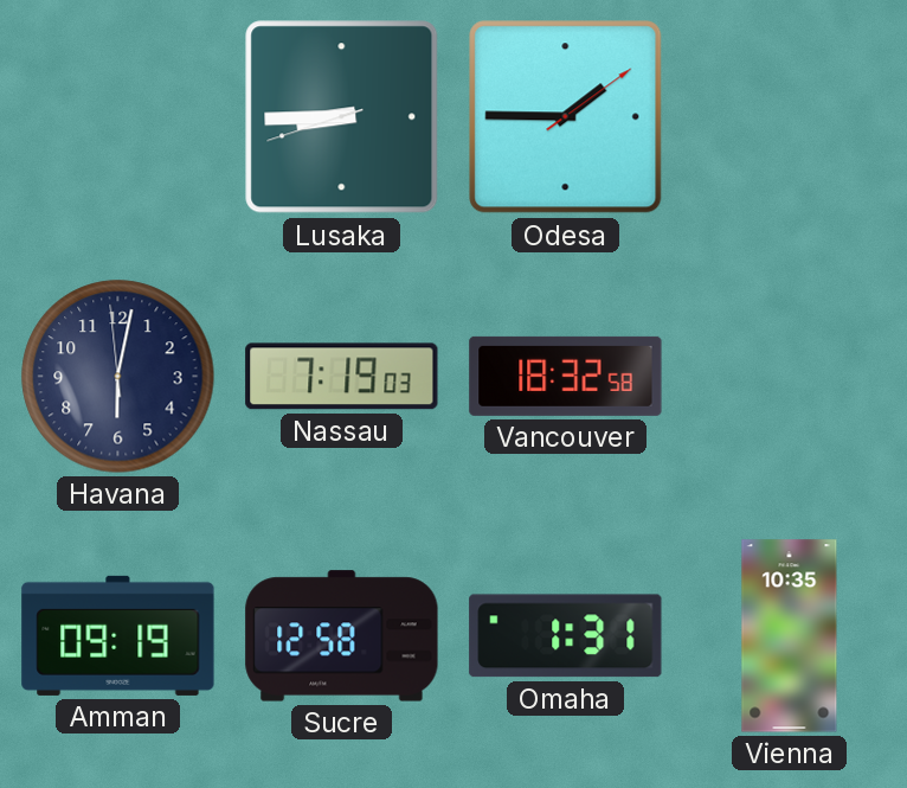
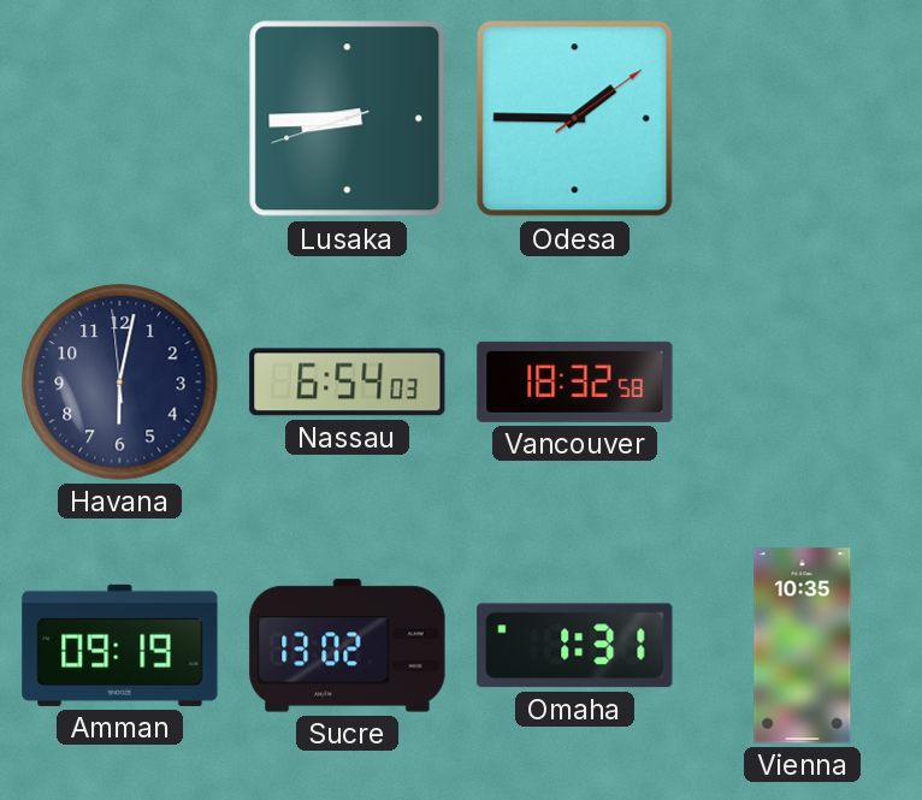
Nassau: 7:19 -> 6:54
Sucre: 12:58 -> 13:02
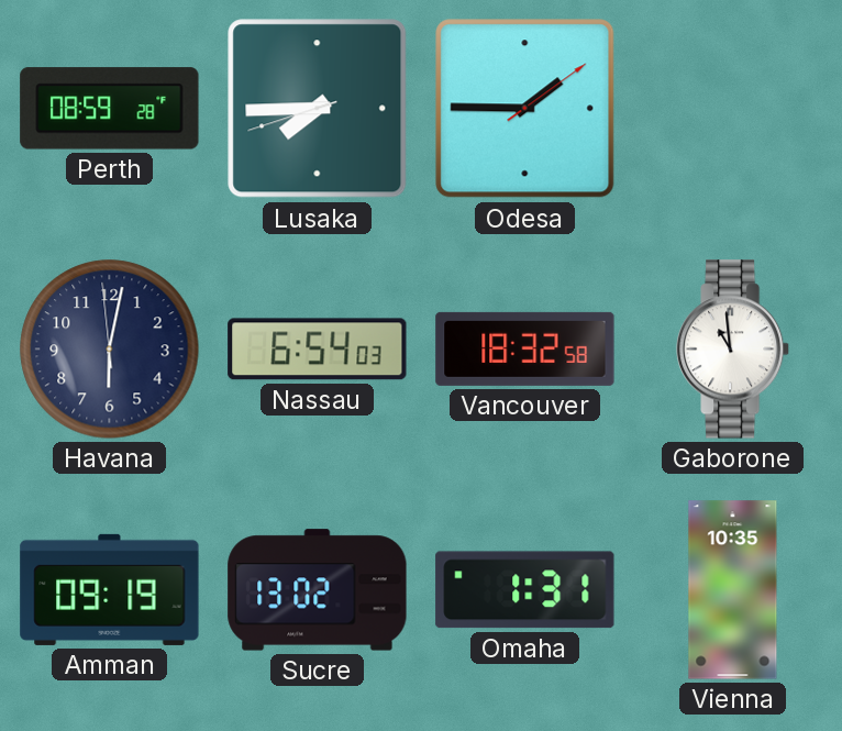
Perth: none -> 08:59
Lusaka: 8:44 -> 7:44
Gaborone: none -> 10:59
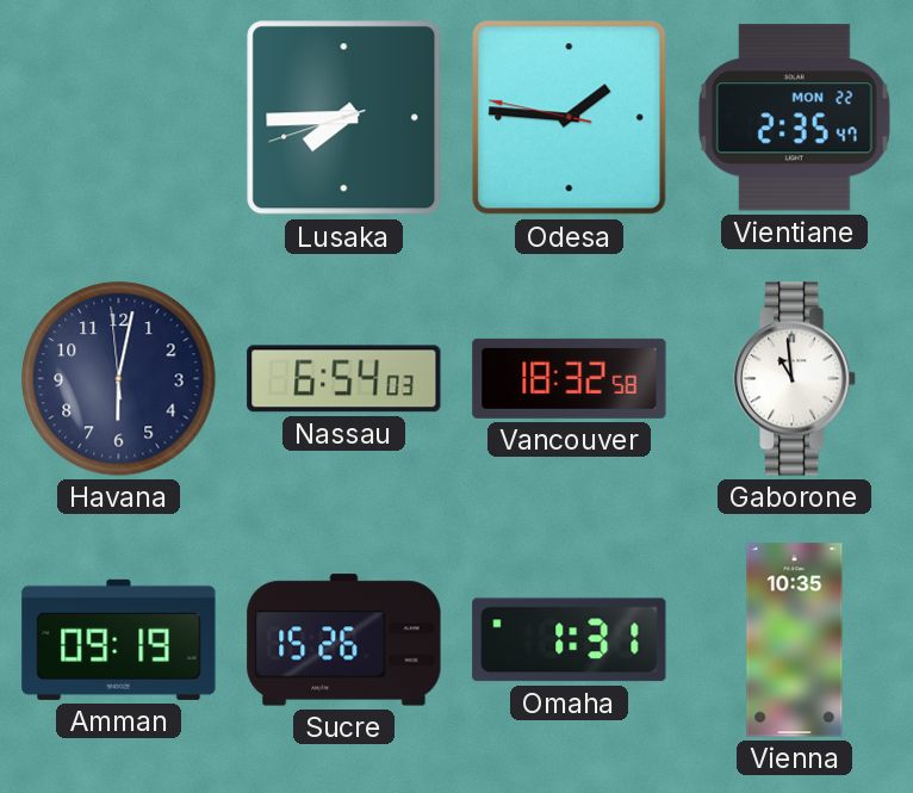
Perth: 08:59 -> none
Odesa: 1:45:09 -> 1:45:47
Vientiane: none -> 2:35
Sucre: 13:02 -> 15:26
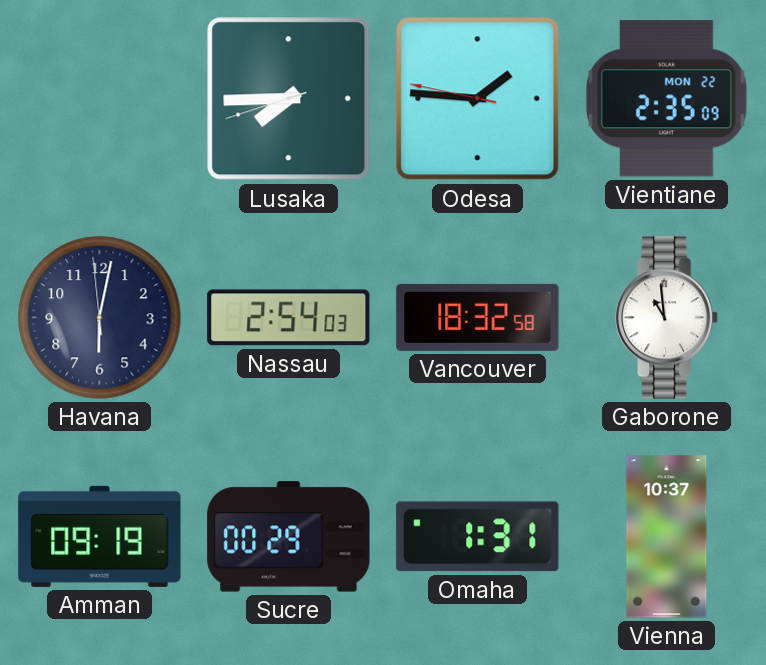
Vientiane: 2:35:47 -> 2:35:09
Nassau: 6:54 -> 2:54
Sucre: 15:26 -> 00:29
Vienna: 10:35 -> 10:37
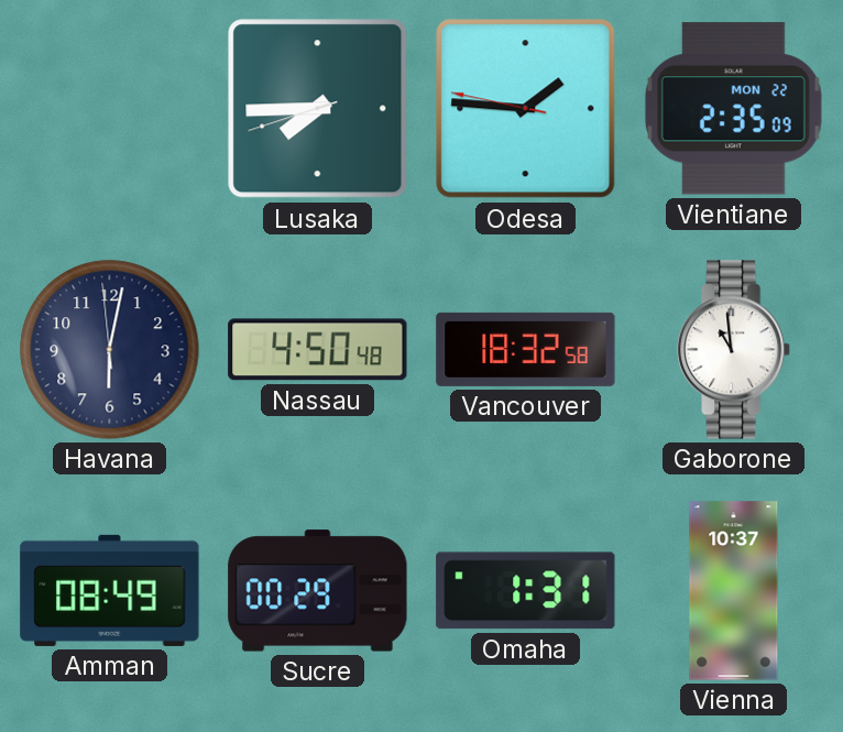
Nassau: 2:54 -> 4:50
Amman: 09:19 -> 08:49
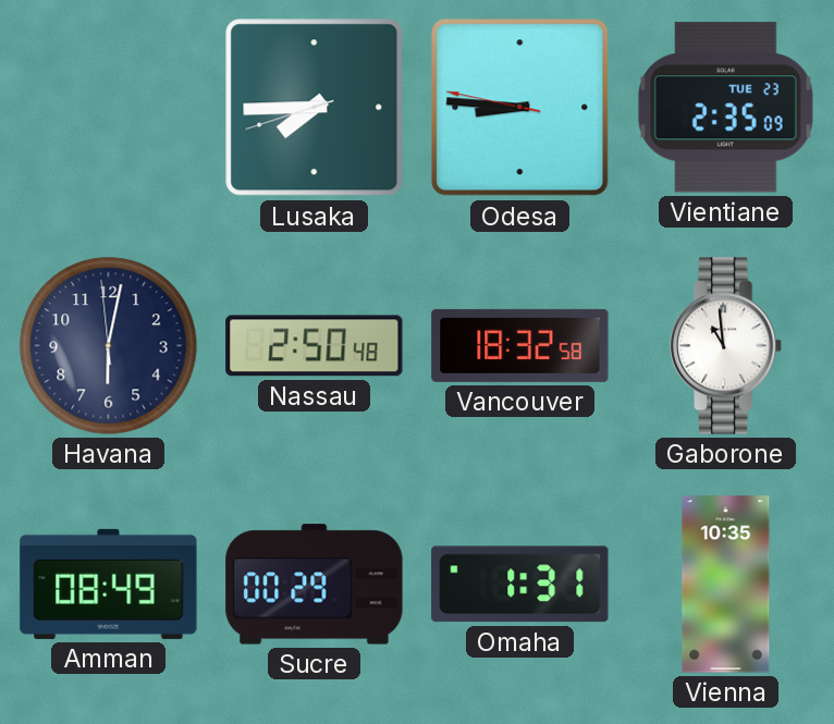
Odesa: 1:45 -> 8:45
Vientiane date: MON 22 -> TUE 23
Nassau: 4:50 -> 2:50
Vienna: 10:37 -> 10:35
